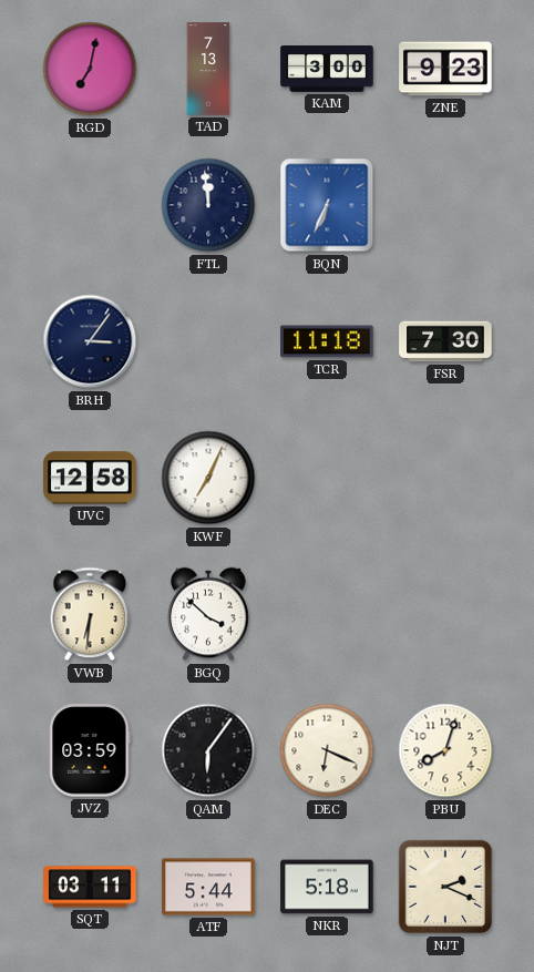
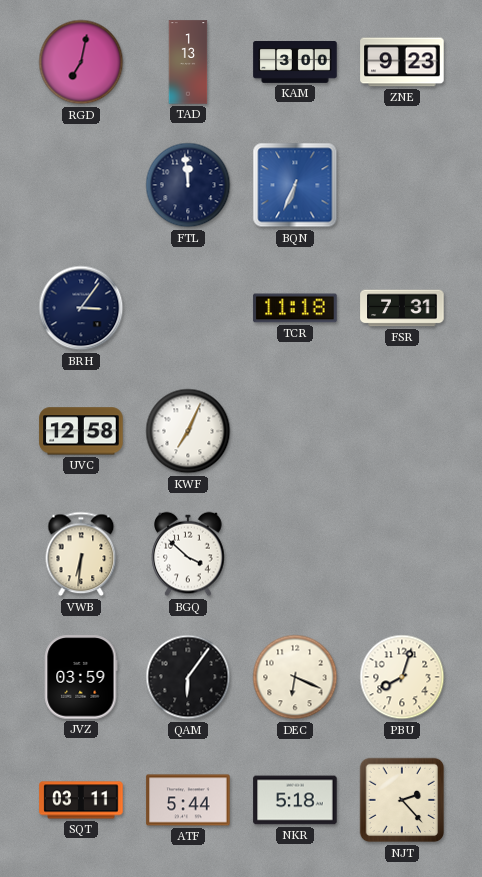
TAD: 7:13 -> 1:13
FSR: 7:30 -> 7:31
NJT: 2:19 -> 2:23
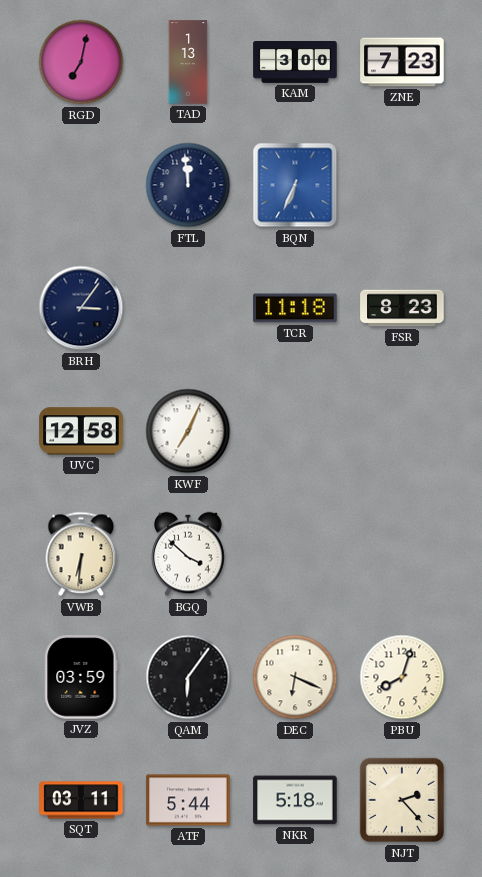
ZNE: 9:23 -> 7:23
FSR: 7:31 -> 8:23
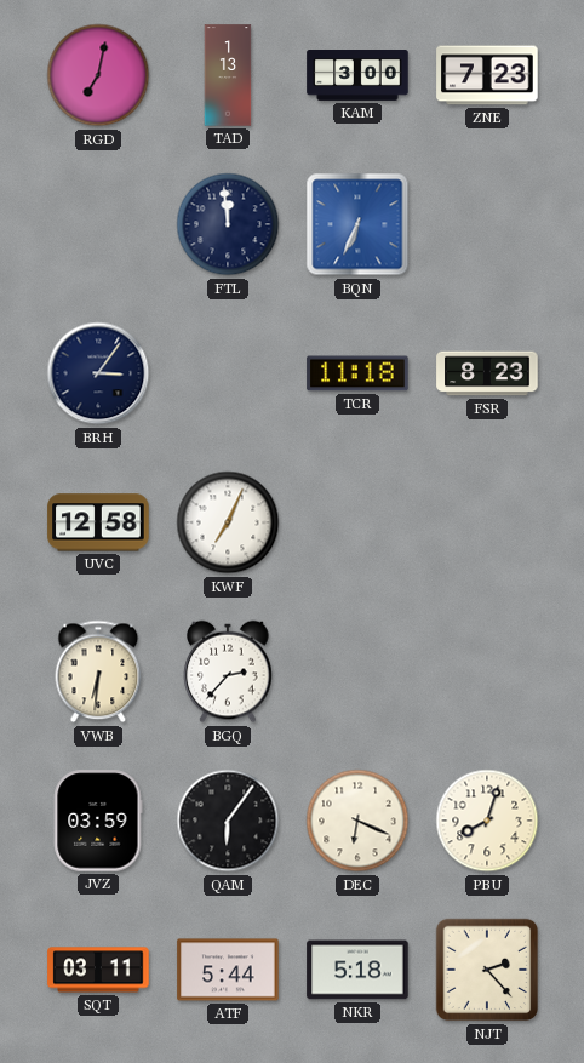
BGQ: 3:52 -> 2:37
